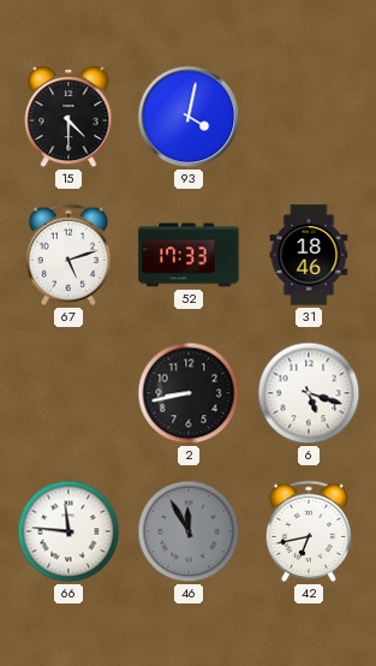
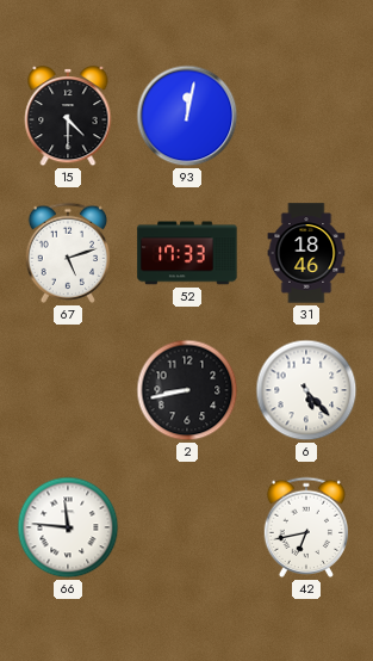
93: 4:02 -> 12:02
6: 5:18 -> 5:23
46: 11:55 -> none
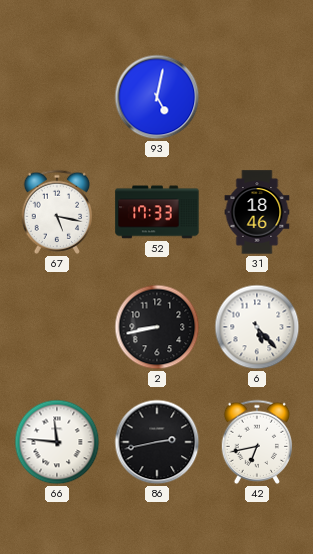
15: 4:30 -> none
93: 12:02 -> 5:02
67: 5:12 -> 5:17
86: none -> 2:43
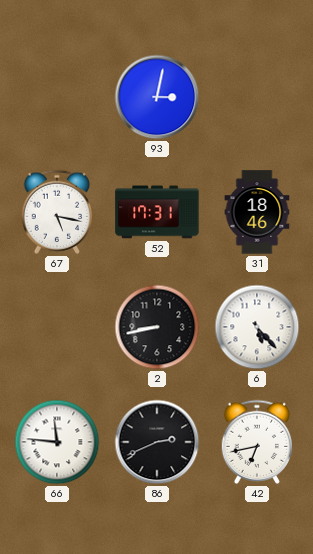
93: 5:02 -> 3:02
52: 17:33 -> 17:31
86: 2:43 -> 2:41
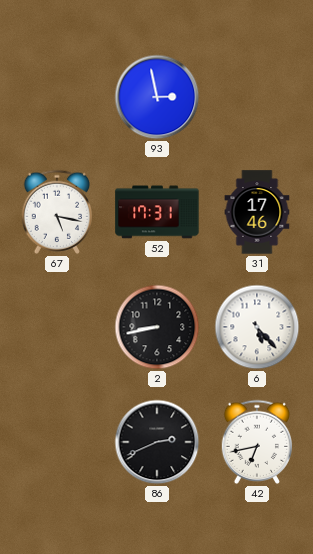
93: 3:02 -> 2:58
31: 18:46 -> 17:46
66: 11:46 -> none
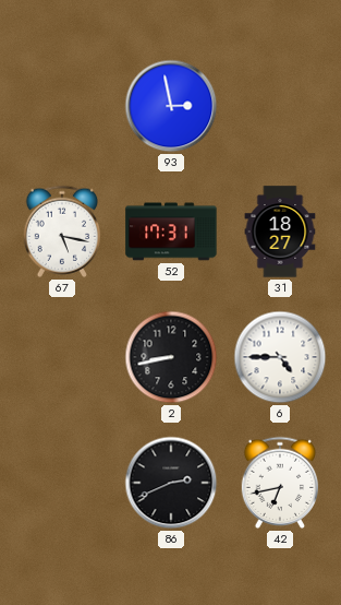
31: 17:46 -> 18:27
6: 5:23 -> 4:45
